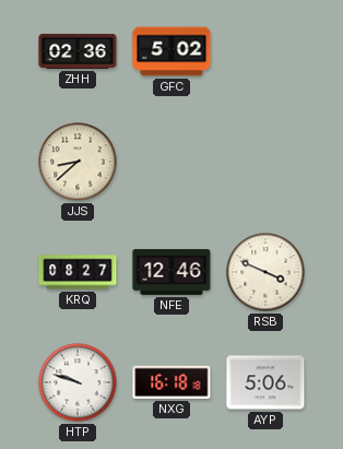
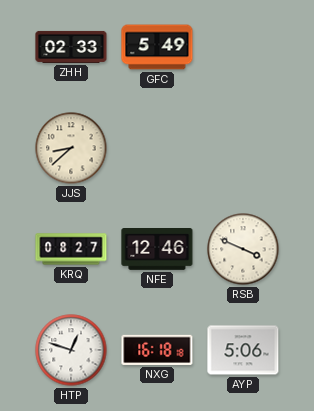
ZHH: 02:36 -> 02:33
GFC: 5:02 -> 5:49
HTP: 9:48 -> 12:48
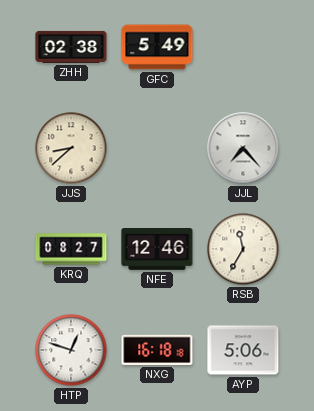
ZHH: 02:33 -> 02:38
JJL: none -> 7:23
RSB: 3:49 -> 11:35
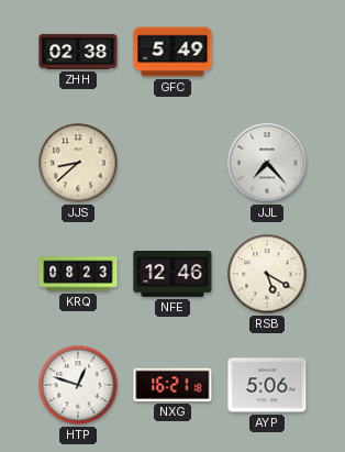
KRQ: 08:27 -> 08:23
RSB: 11:35 -> 5:20
NXG: 16:18 -> 16:21
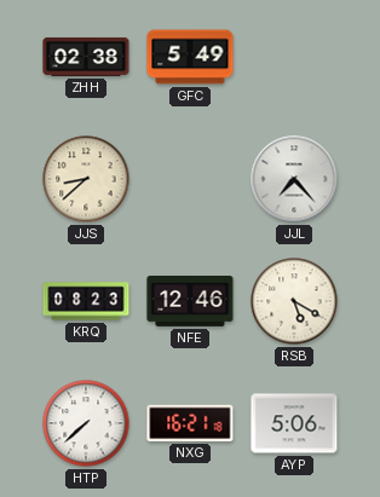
HTP: 12:48 -> 7:38
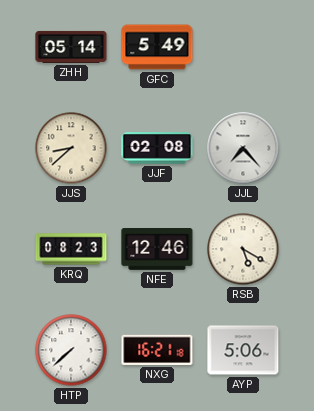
ZHH: 02:38 -> 05:14
JJF: none -> 02:08
